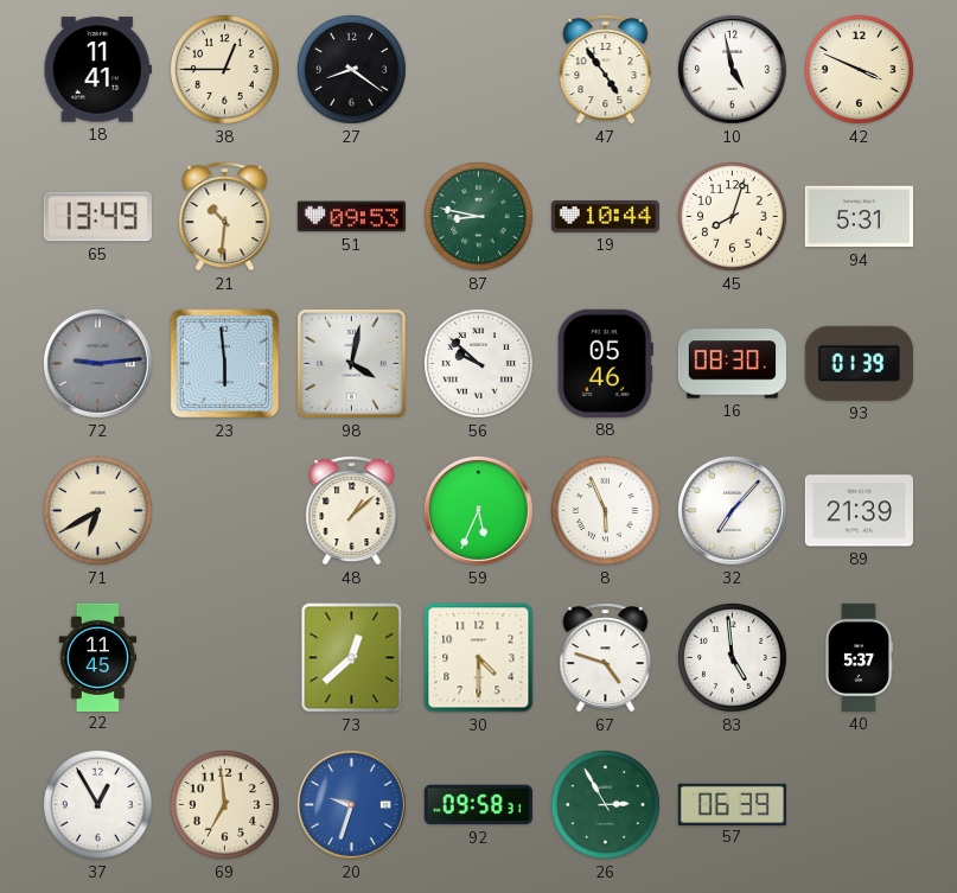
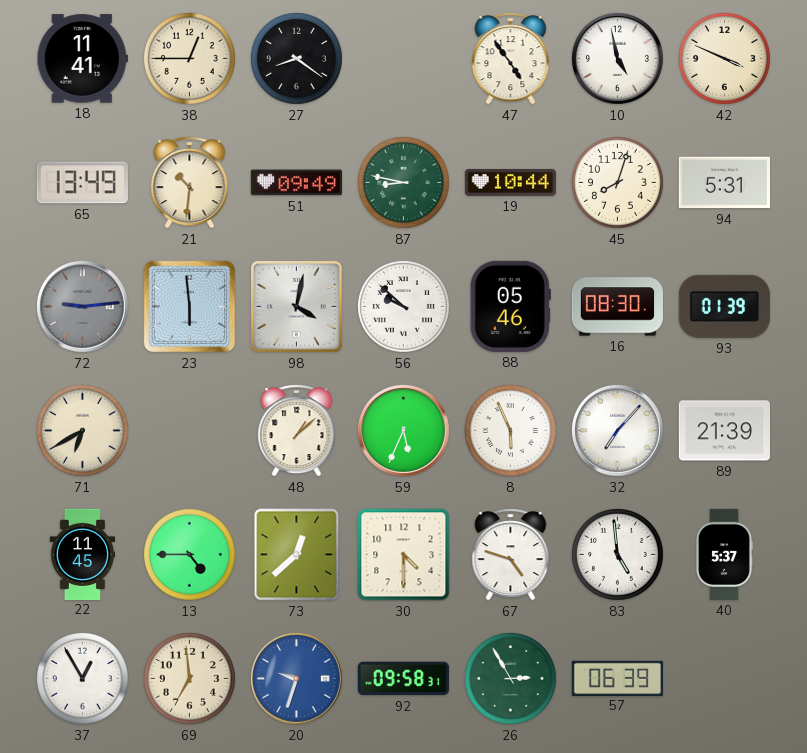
51: 09:53 -> 09:49
13: none -> 4:45
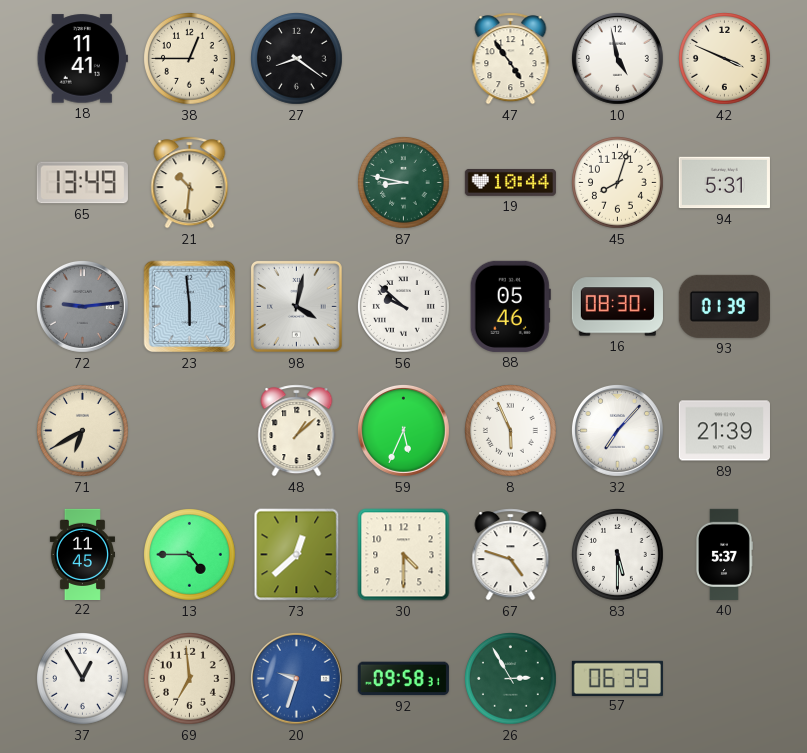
51: 09:49 -> none
83: 4:59 -> 5:30
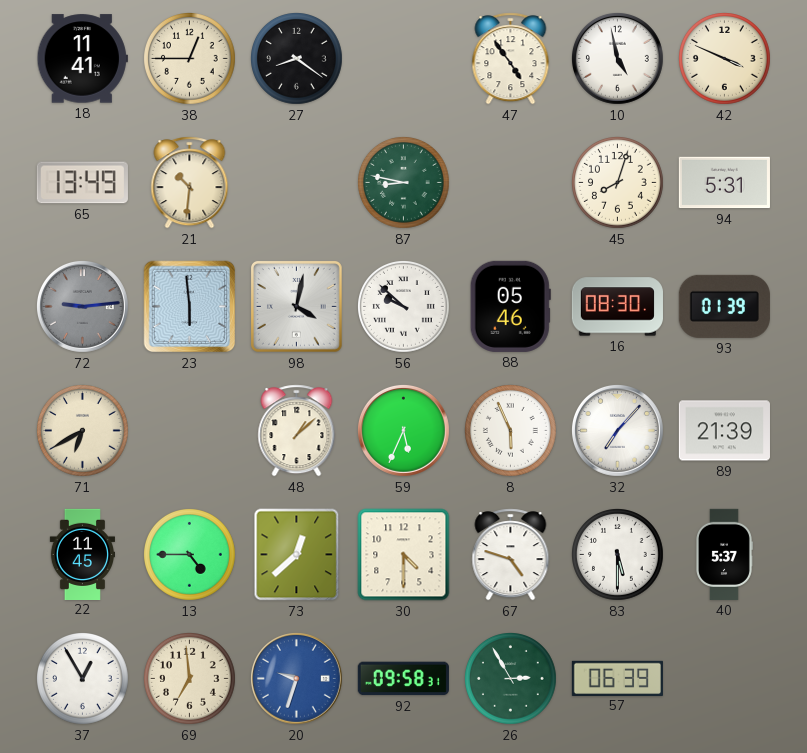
19: 10:44 -> none
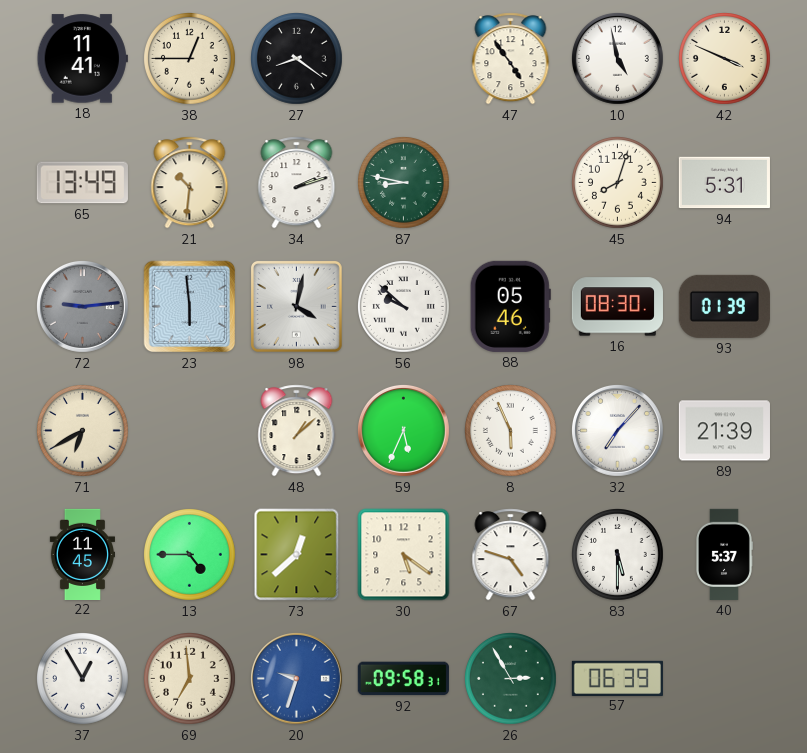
34: none -> 2:12
30: 4:30 -> 5:21
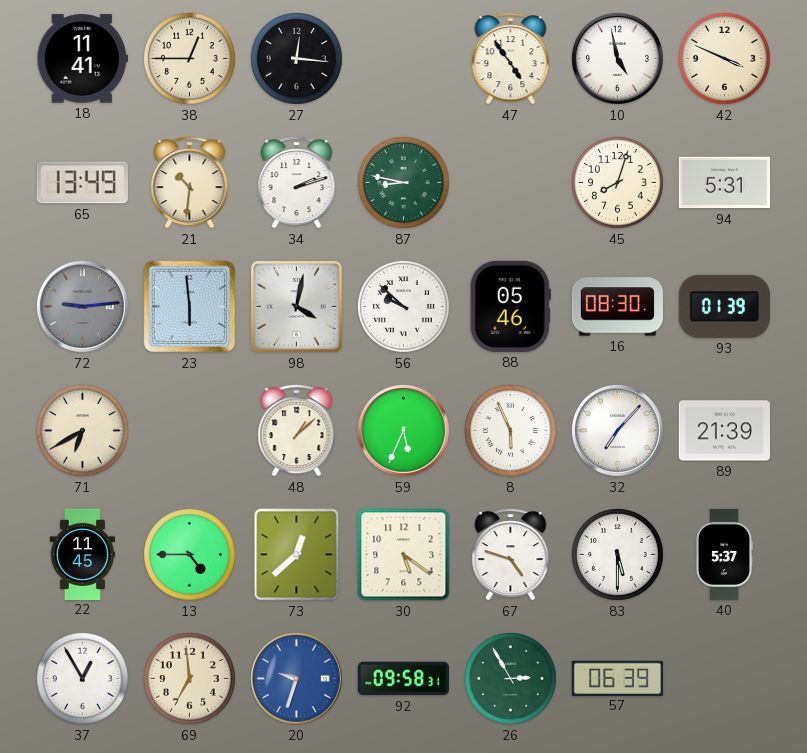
27: 8:21 -> 12:16
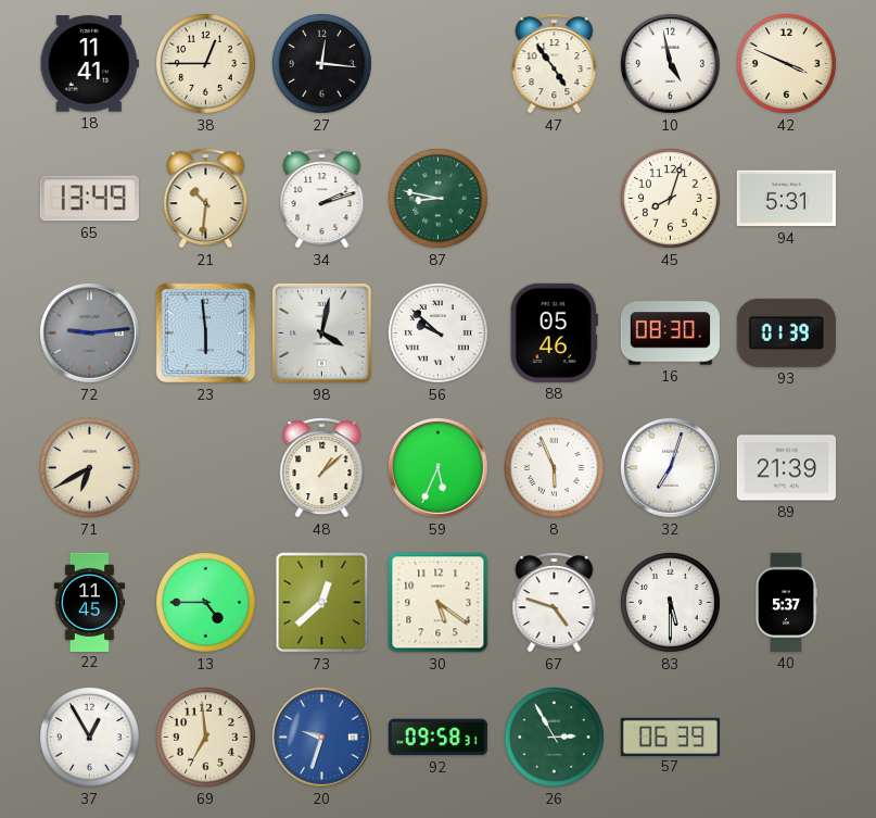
32: 7:07 -> 7:03
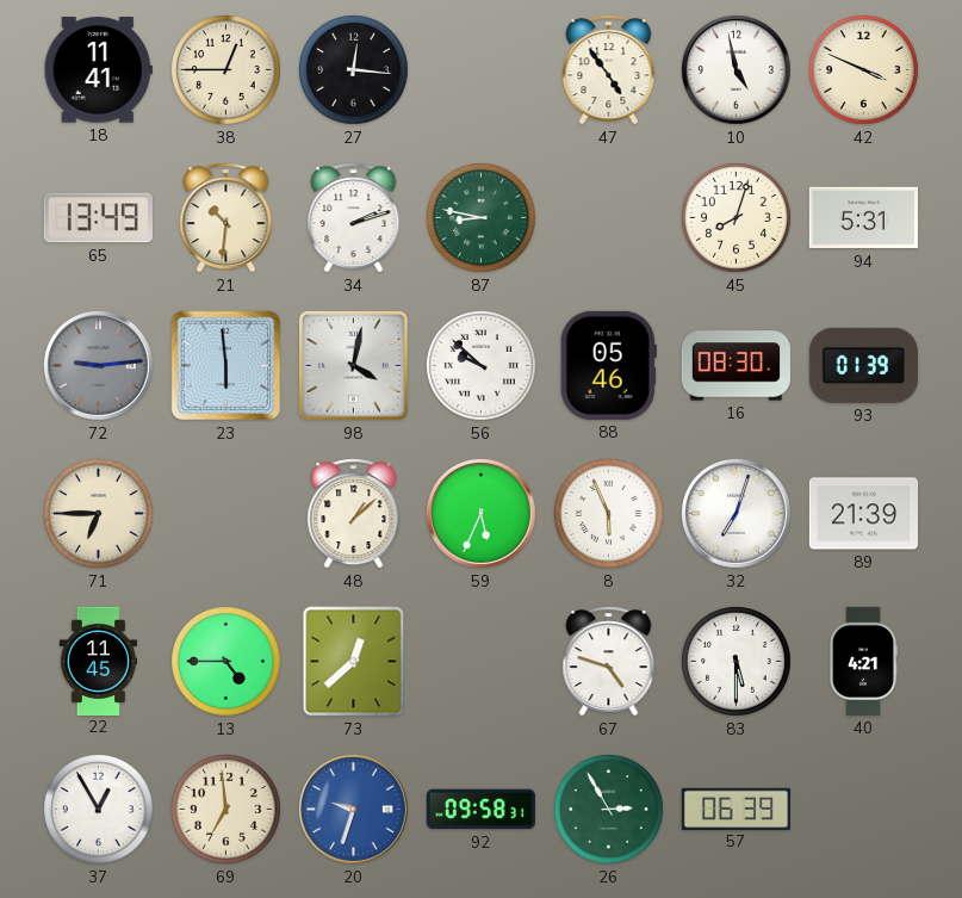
71: 6:40 -> 6:45
30: 5:21 -> none
40: 5:37 -> 4:21
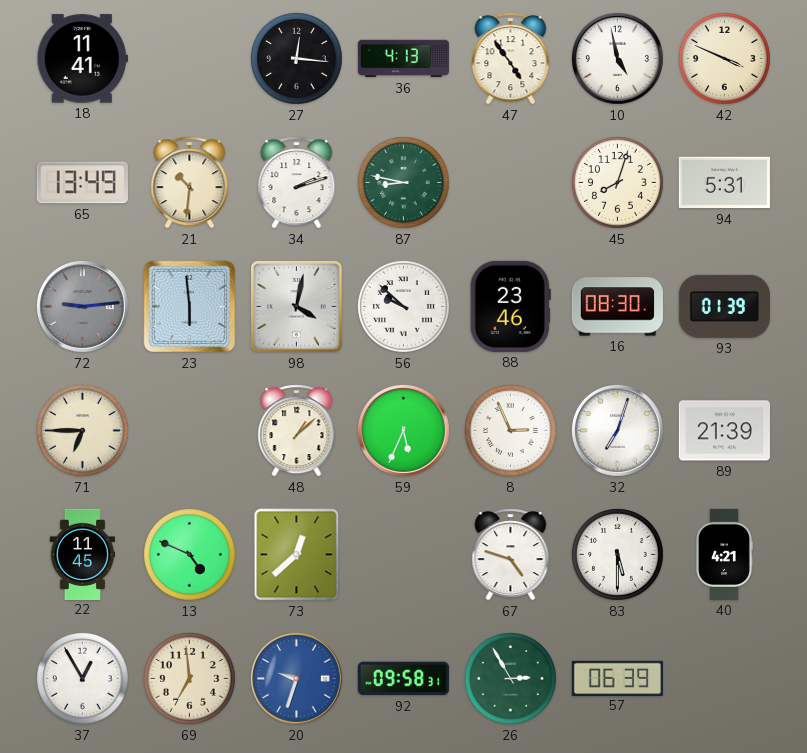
38: 12:45 -> none
36: none -> 4:13
88: 05:46 -> 23:46
8: 5:56 -> 2:56
13: 4:45 -> 4:49
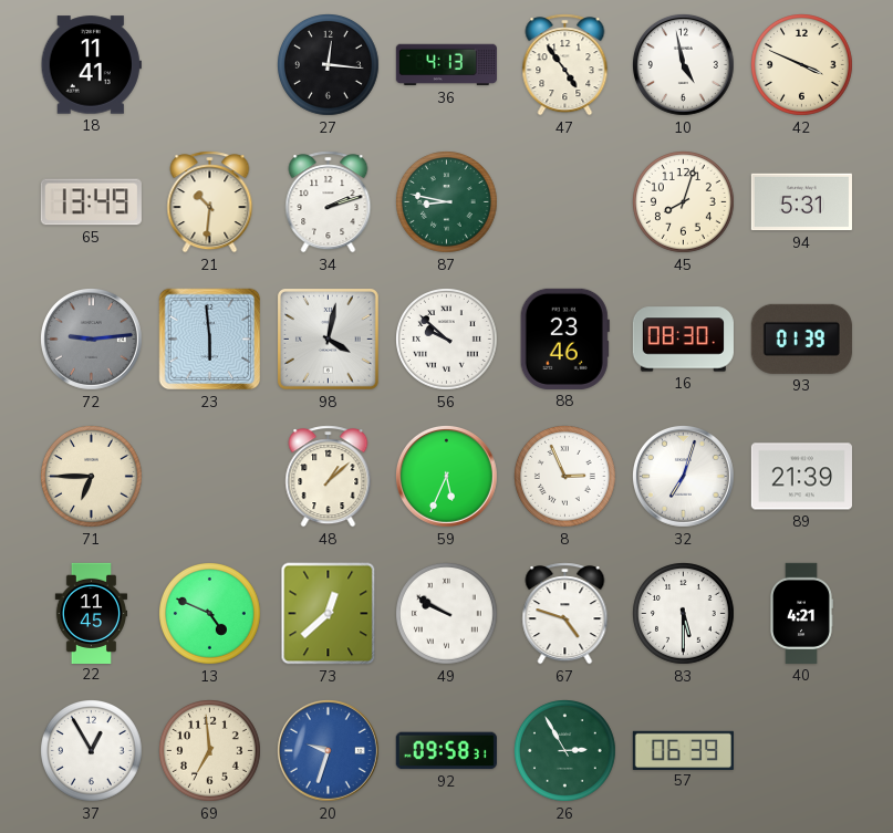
49: none -> 9:50
